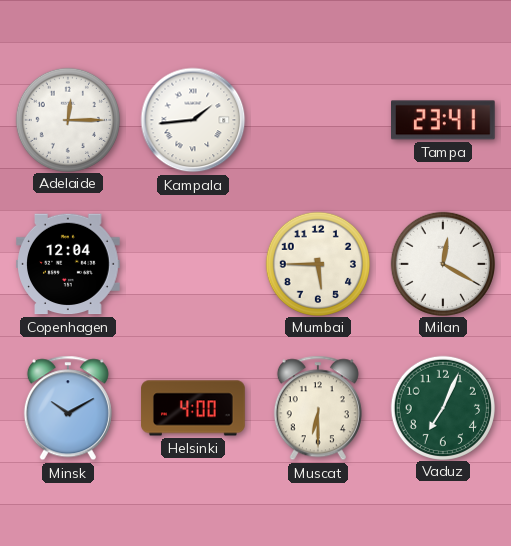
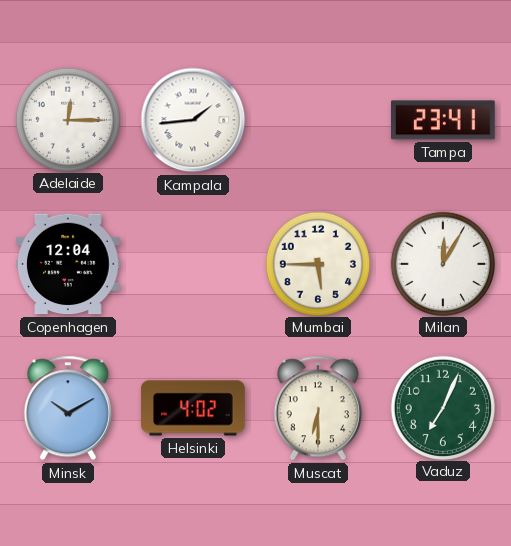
Milan: 12:20 -> 12:05
Helsinki: 4:00 -> 4:02
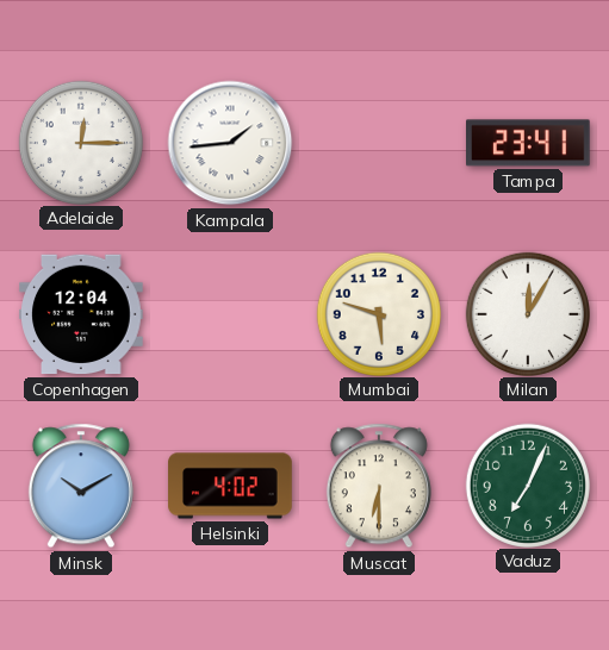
Mumbai: 5:45 -> 5:48
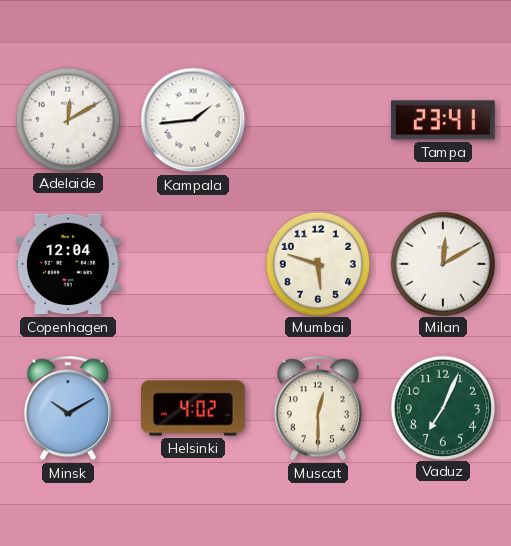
Adelaide: 12:15 -> 12:10
Milan: 12:05 -> 12:10
Muscat: 6:30 -> 12:30
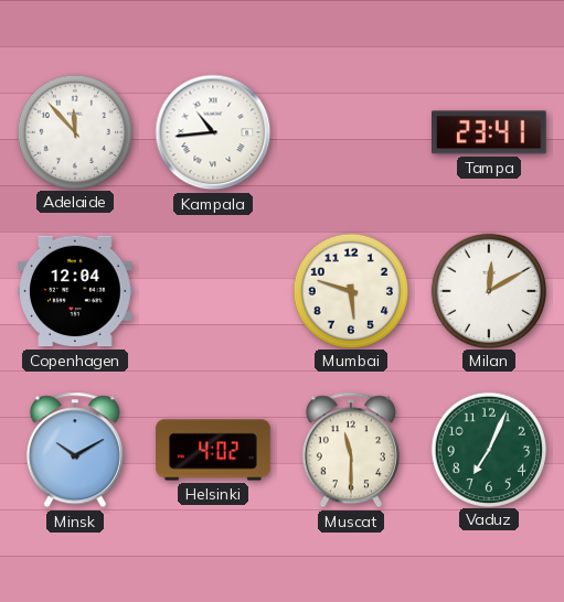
Adelaide: 12:10 -> 11:53
Kampala: 1:44 -> 10:44
Muscat: 12:30 -> 11:30
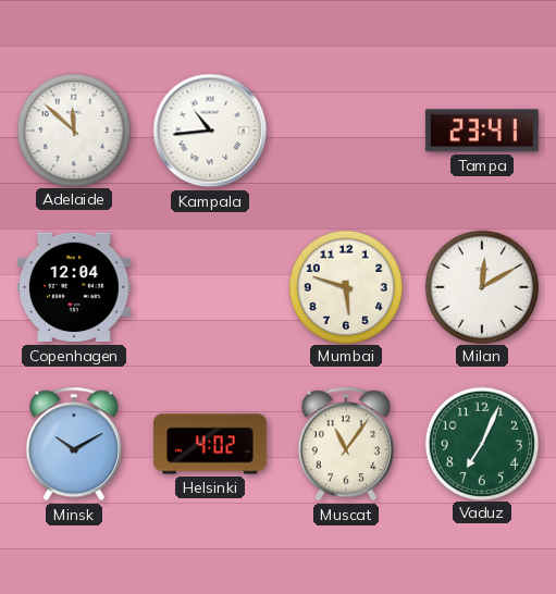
Adelaide: 11:53 -> 11:52
Muscat: 11:30 -> 11:06
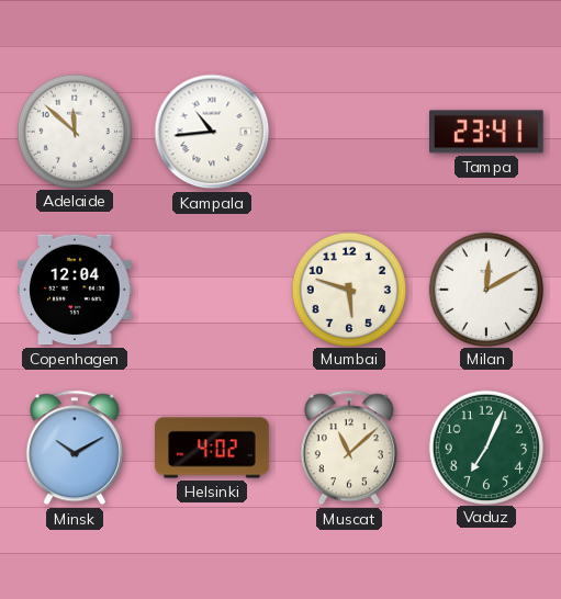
Muscat: 11:06 -> 11:08
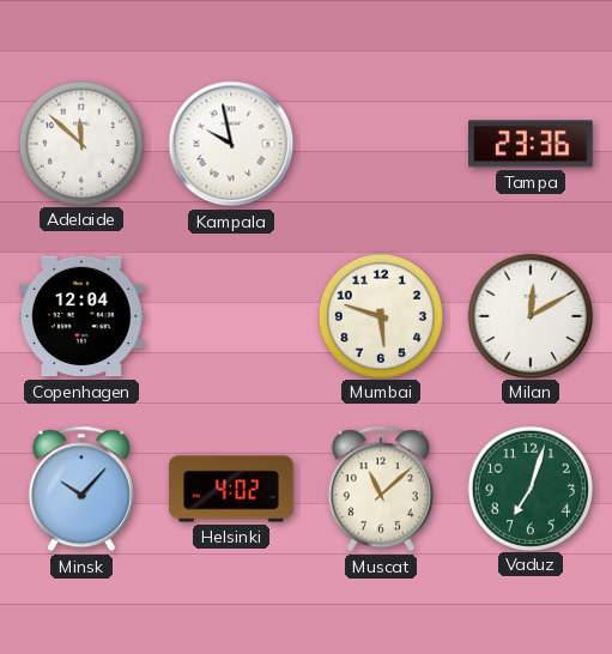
Kampala: 10:44 -> 9:58
Tampa: 23:41 -> 23:36
Minsk: 10:10 -> 10:07
Vaduz: 7:04 -> 7:03
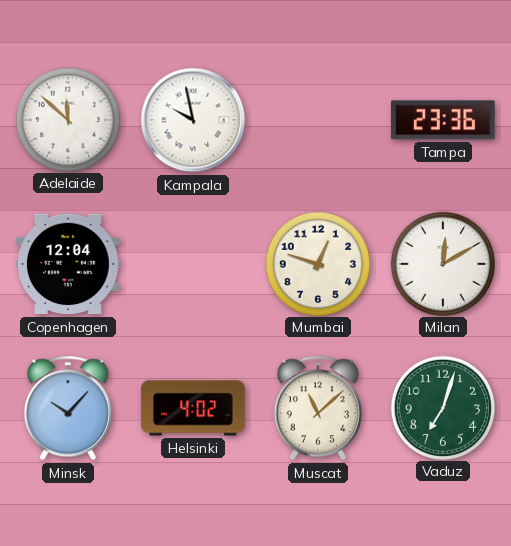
Mumbai: 5:48 -> 12:48
